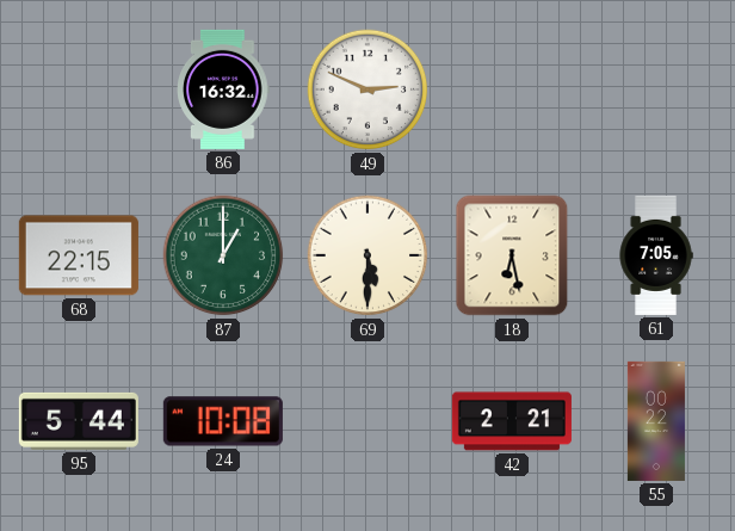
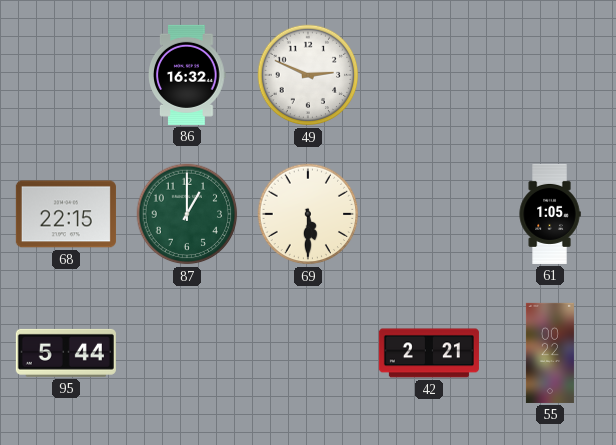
18: 6:28 -> none
61: 7:05 -> 1:05
24: 10:08 -> none
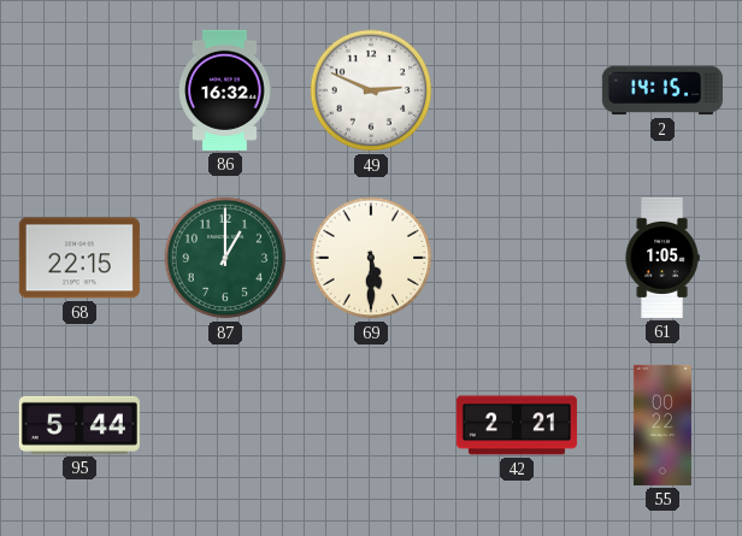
2: none -> 14:15
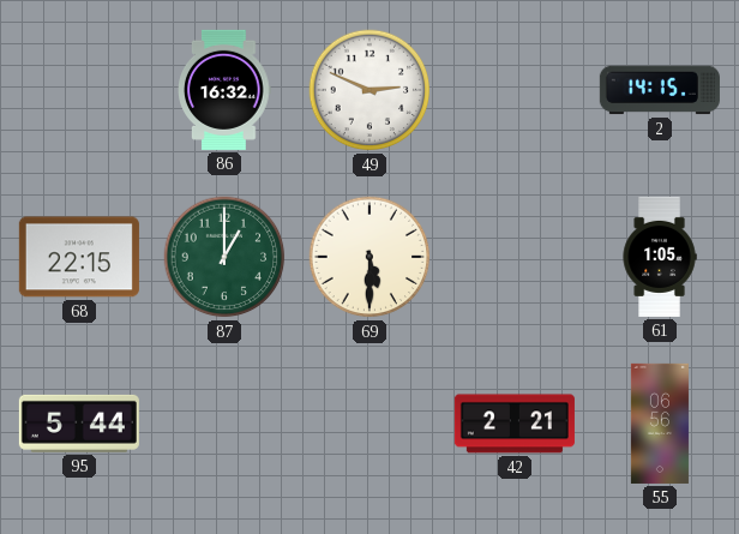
55: 00:22 -> 06:56
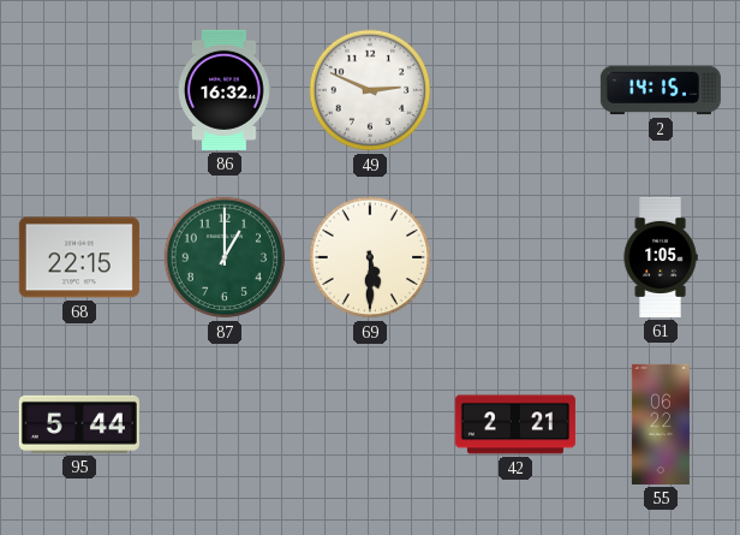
55: 06:56 -> 06:22
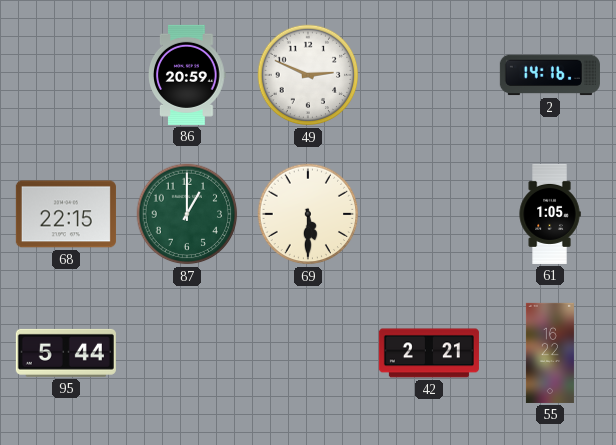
86: 16:32 -> 20:59
2: 14:15 -> 14:16
55: 06:22 -> 16:22
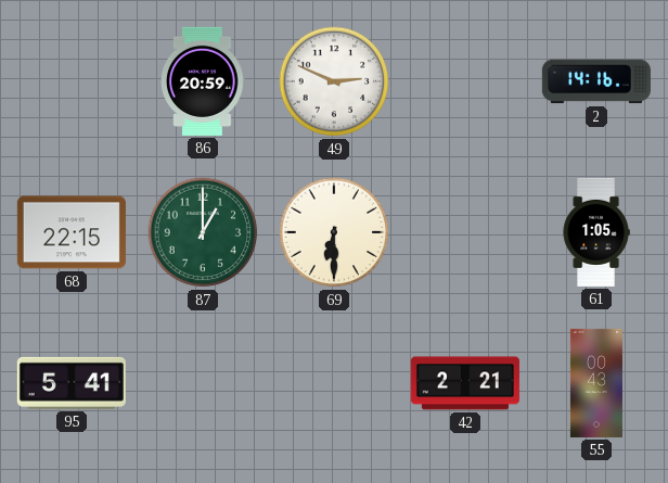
69: 5:30 -> 6:30
95: 5:44 -> 5:41
55: 16:22 -> 00:43
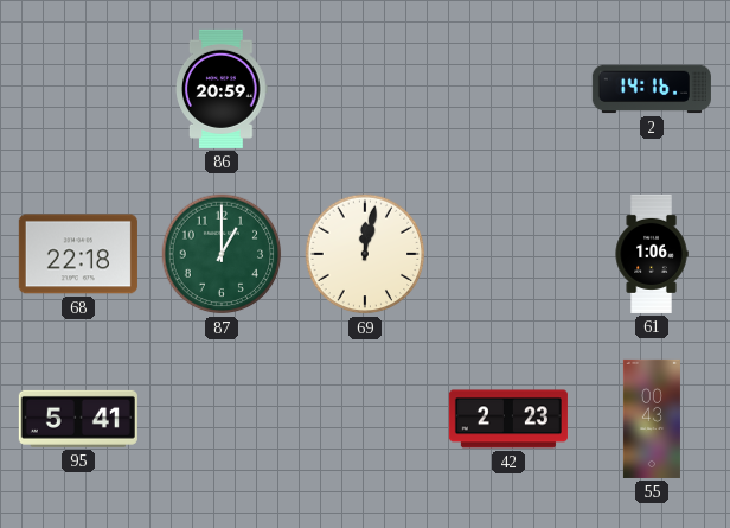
49: 2:49 -> none
68: 22:15 -> 22:18
69: 6:30 -> 12:02
61: 1:05 -> 1:06
42: 2:21 -> 2:23
